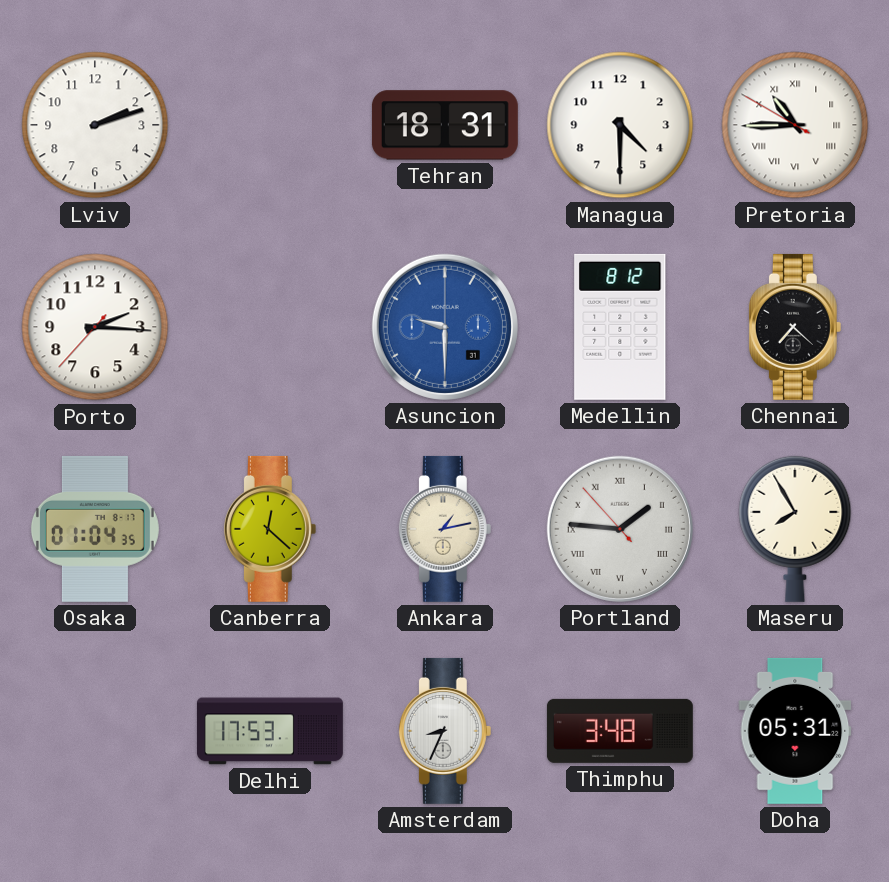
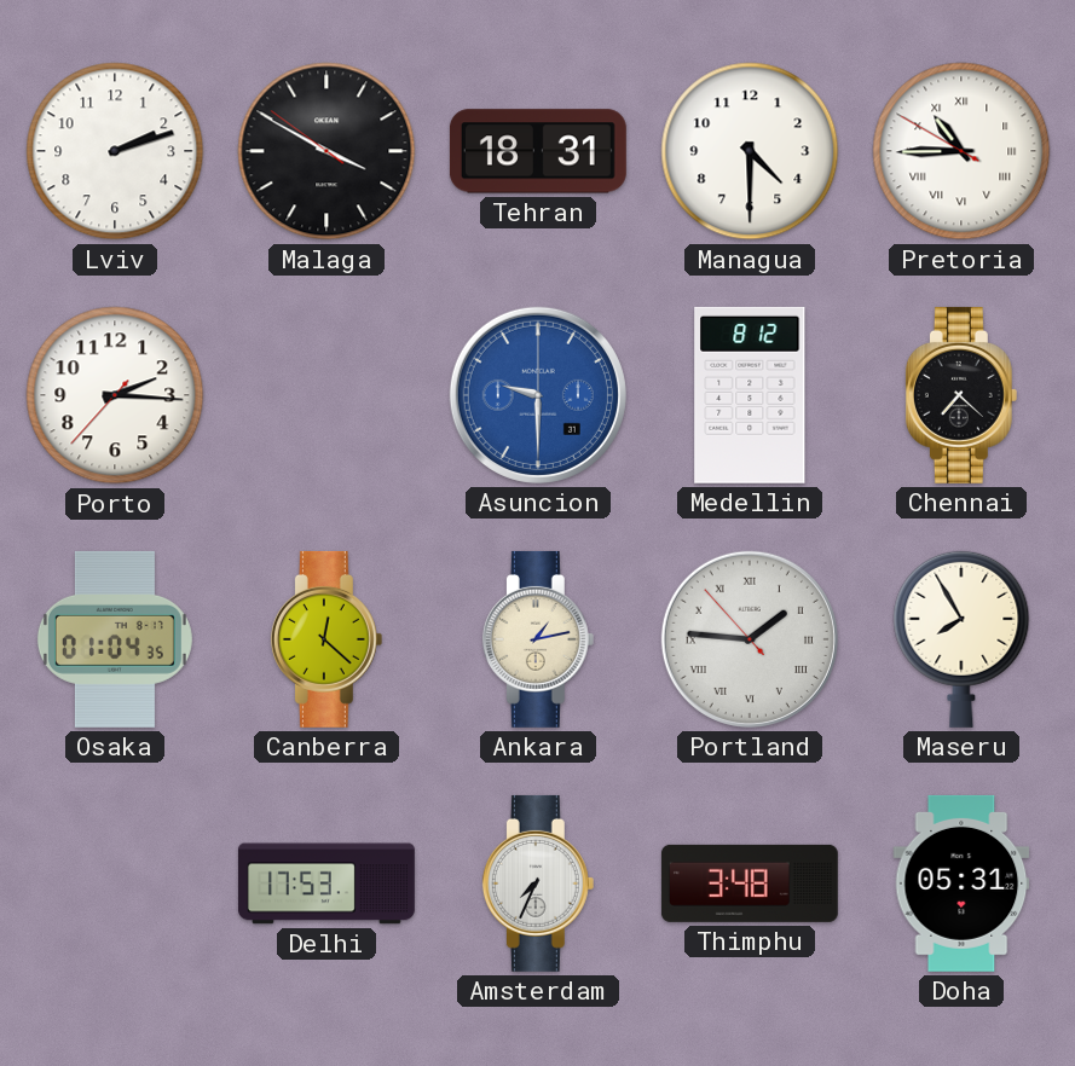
Malaga: none -> 3:49
Amsterdam: 8:34 -> 7:34
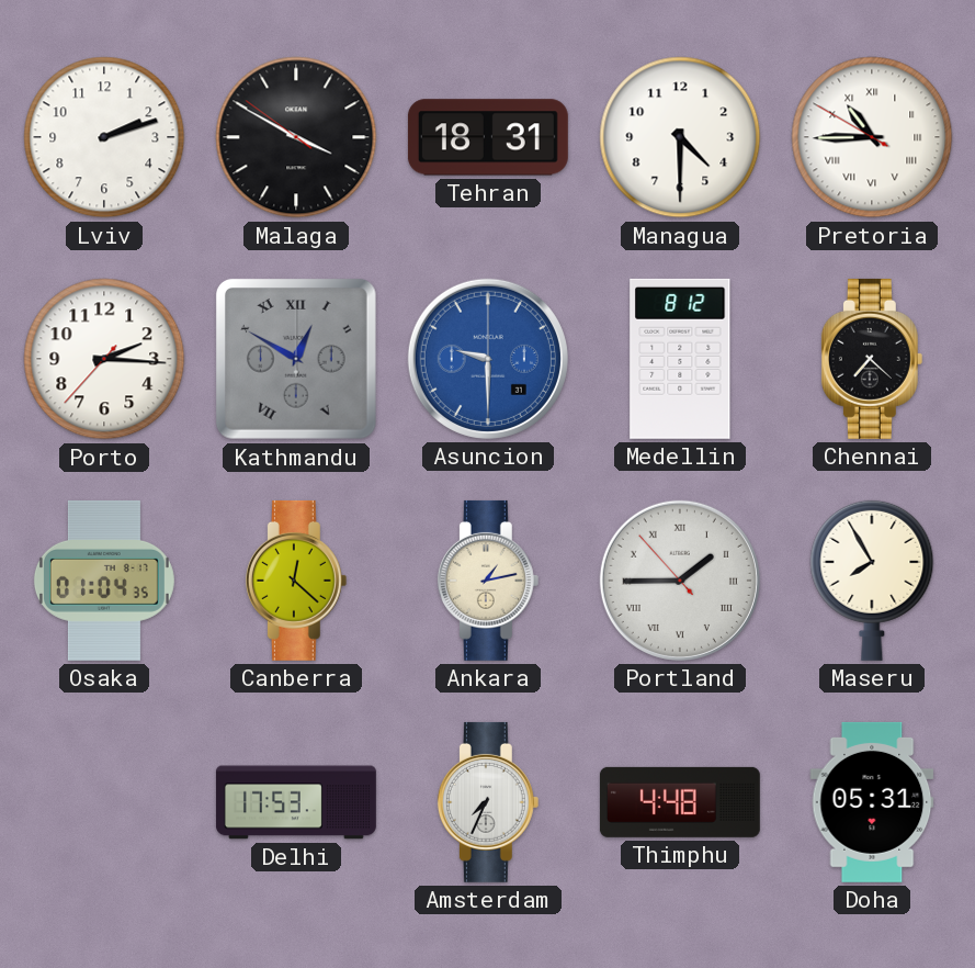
Kathmandu: none -> 12:50
Portland: 1:45 -> 1:44
Thimphu: 3:48 -> 4:48
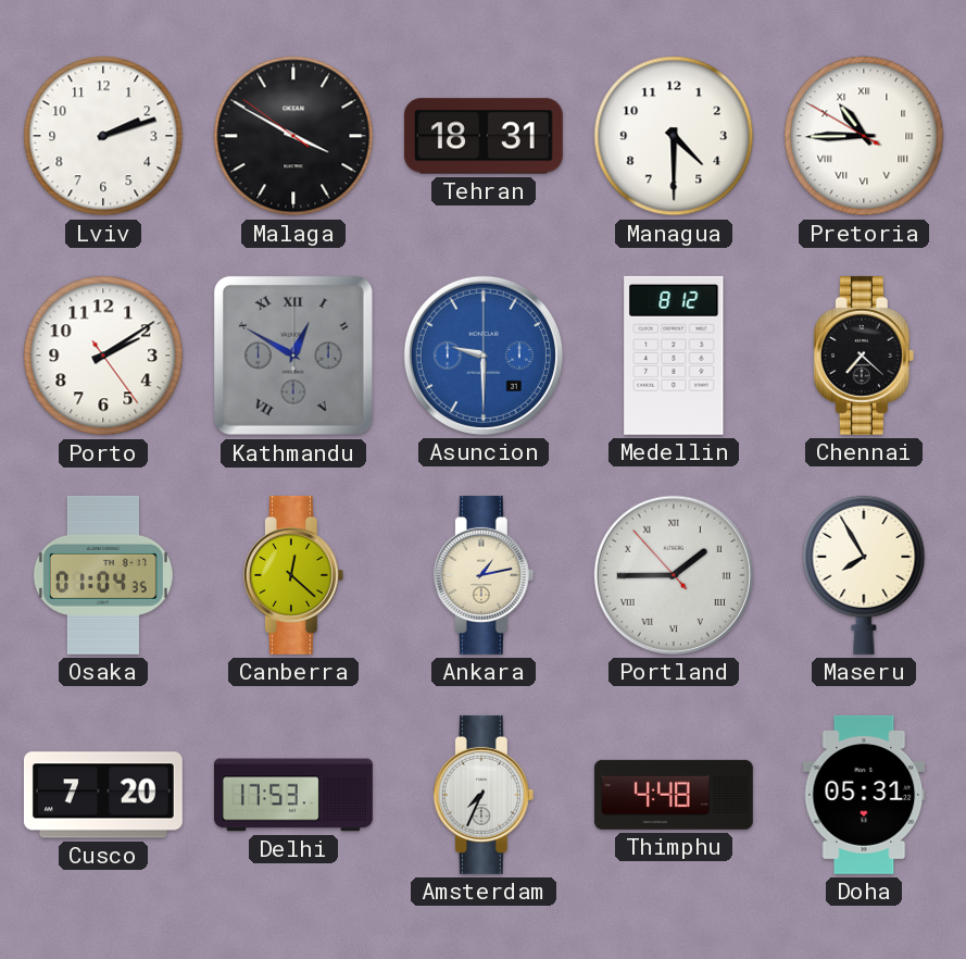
Porto: 2:15 -> 2:09
Cusco: none -> 7:20
